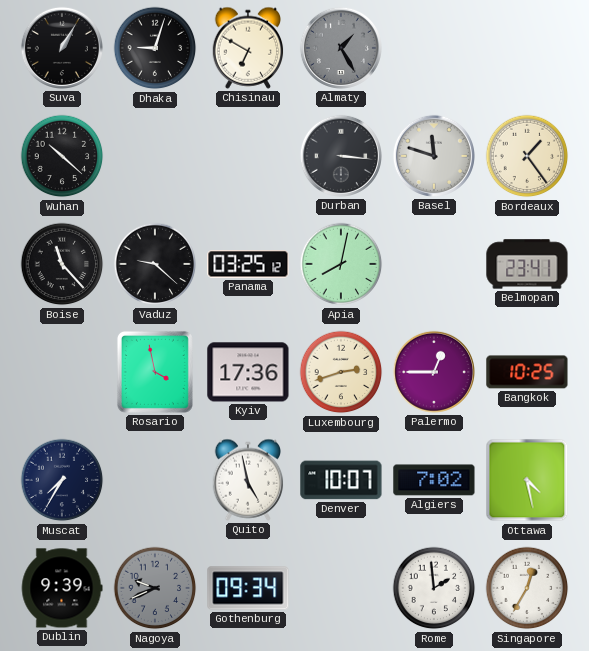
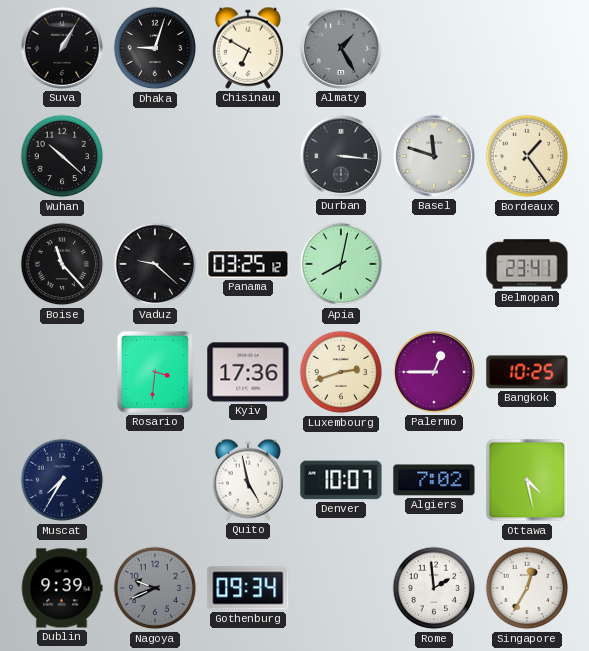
Rosario: 3:58 -> 3:31
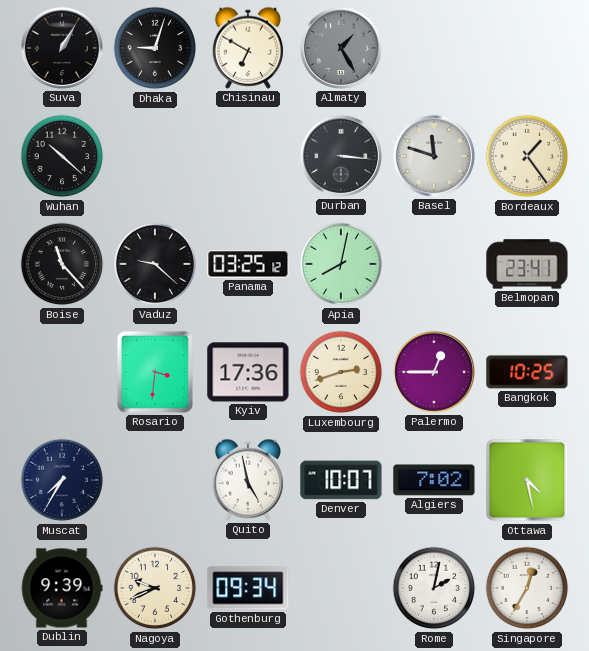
Nagoya dial: grey -> cream
Rome: 1:59 -> 2:02
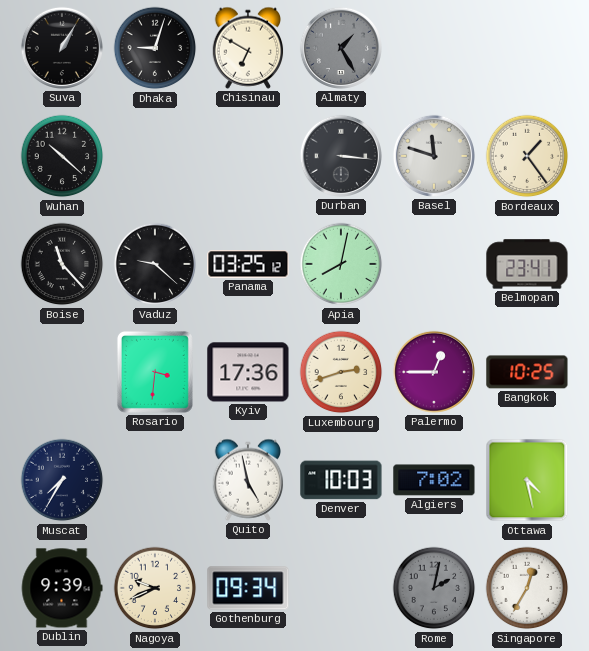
Denver: 10:07 -> 10:03
Rome dial: white -> grey
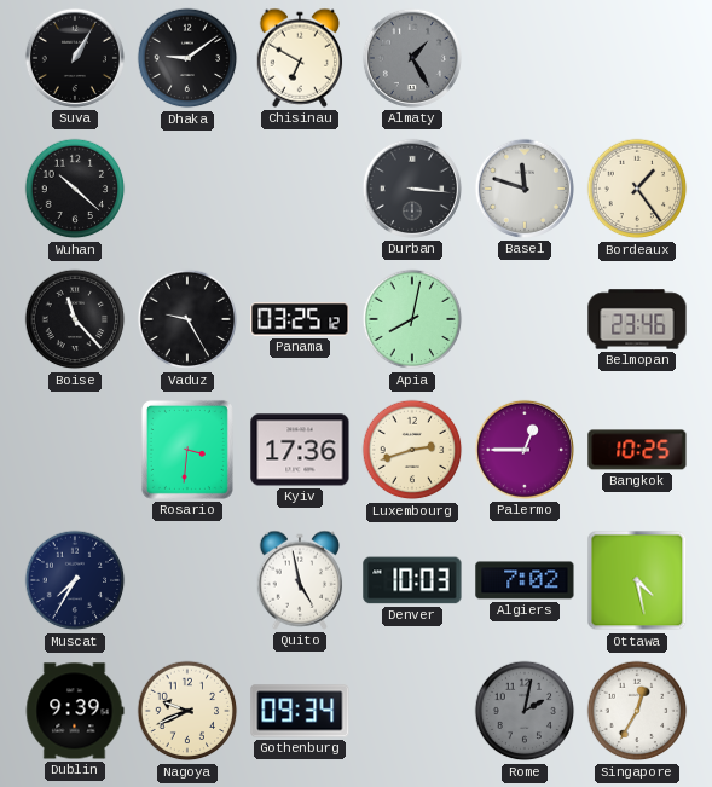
Dhaka: 9:03 -> 9:09
Vaduz: 9:22 -> 9:25
Belmopan: 23:41 -> 23:46
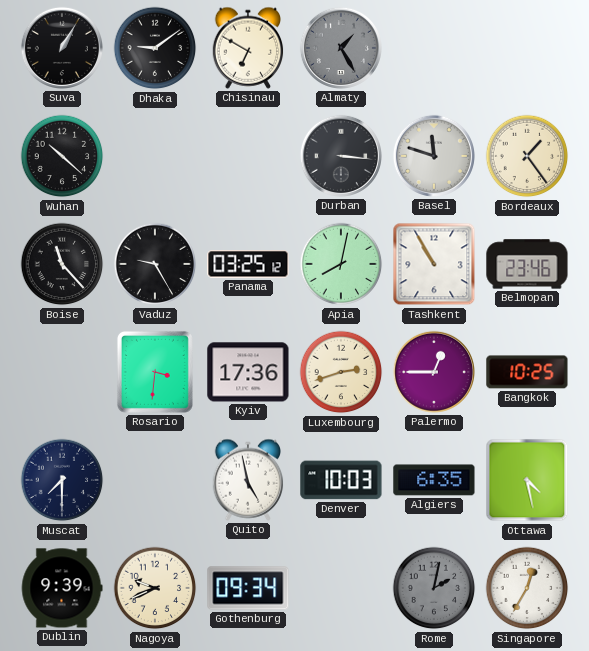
Tashkent: none -> 10:55
Muscat: 7:35 -> 7:30
Algiers: 7:02 -> 6:35
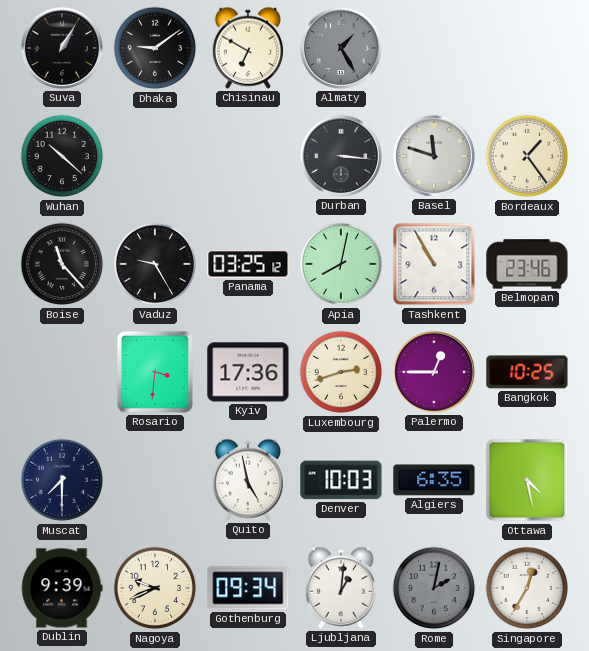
Ljubljana: none -> 1:01
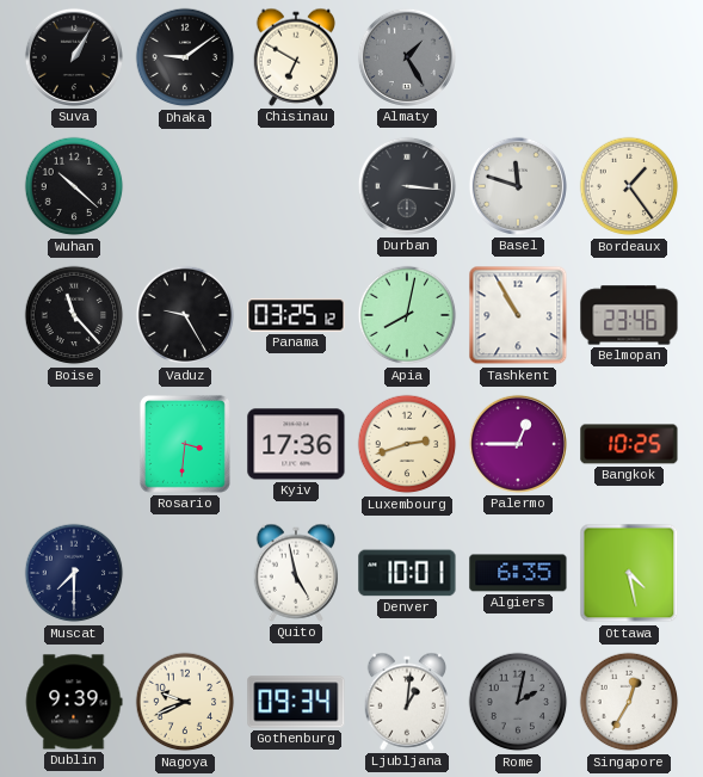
Denver: 10:03 -> 10:01
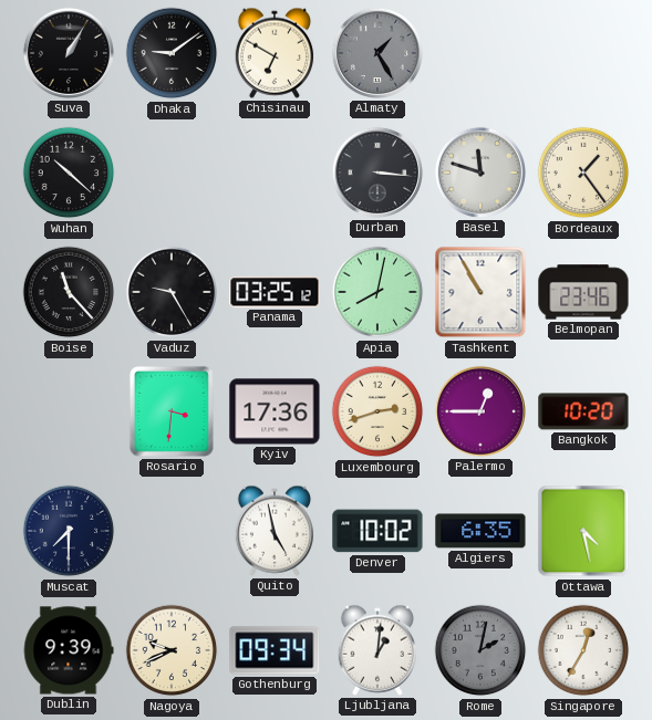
Bangkok: 10:25 -> 10:20
Denver: 10:01 -> 10:02
